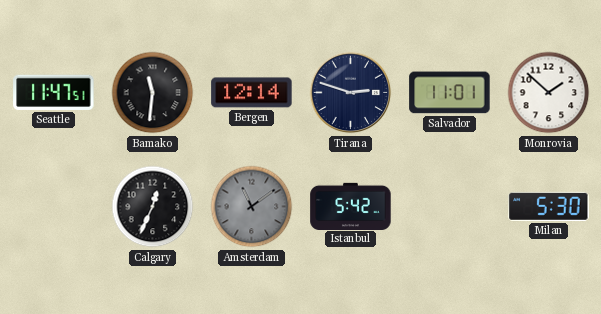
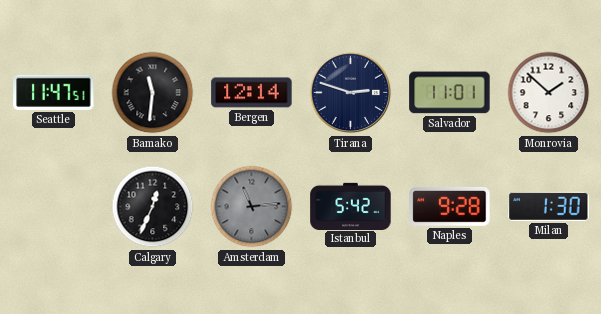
Amsterdam: 11:09 -> 11:14
Naples: none -> 9:28
Milan: 5:30 -> 1:30
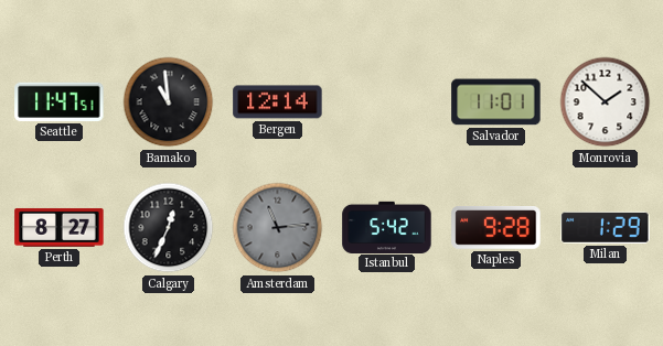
Bamako: 11:31 -> 10:59
Tirana: 2:48 -> none
Perth: none -> 8:27
Milan: 1:30 -> 1:29
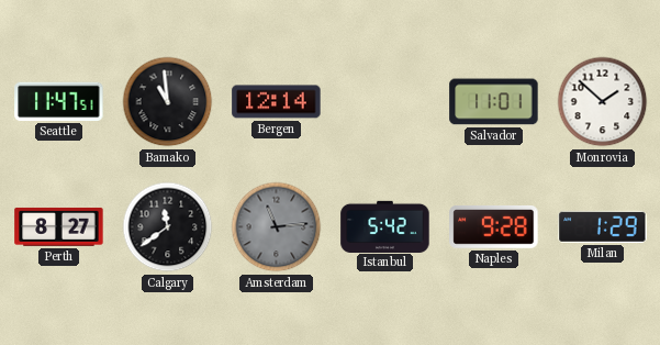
Calgary: 12:34 -> 11:39
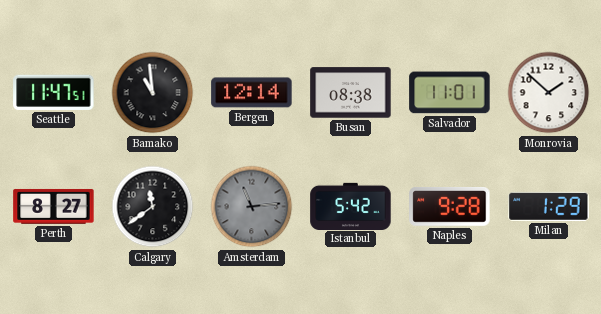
Busan: none -> 08:38
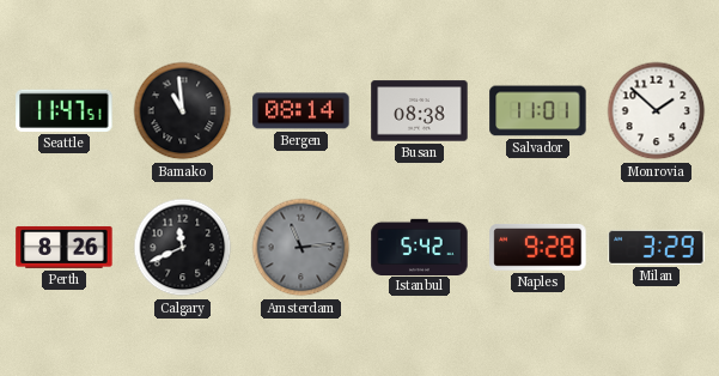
Bergen: 12:14 -> 08:14
Perth: 8:27 -> 8:26
Calgary: 11:39 -> 11:41
Milan: 1:29 -> 3:29
